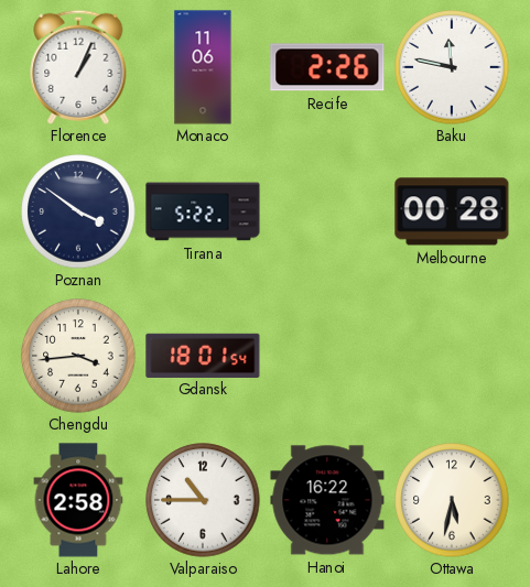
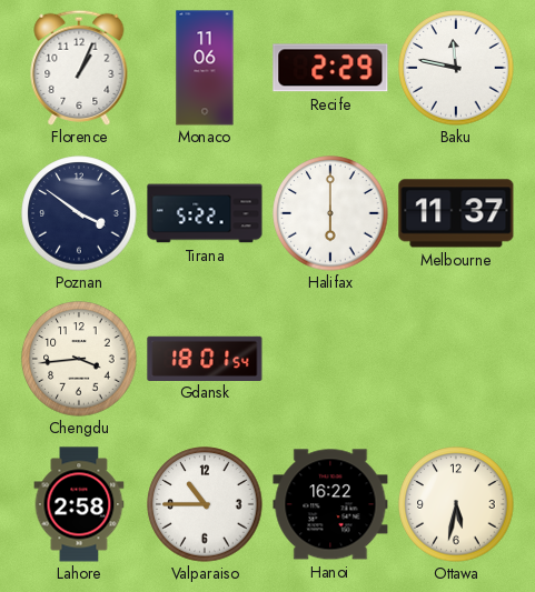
Recife: 2:26 -> 2:29
Halifax: none -> 6:00
Melbourne: 00:28 -> 11:37
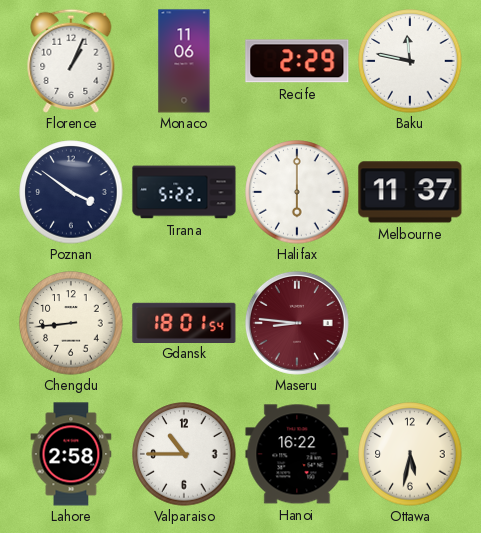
Chengdu: 3:44 -> 8:44
Maseru: none -> 8:46
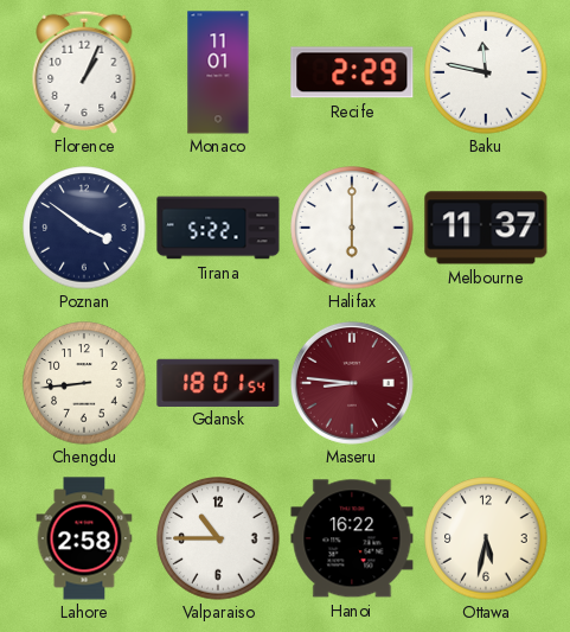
Monaco: 11:06 -> 11:01
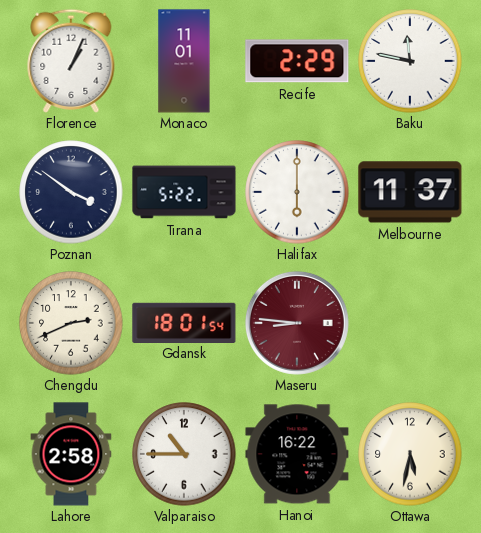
Chengdu: 8:44 -> 2:41
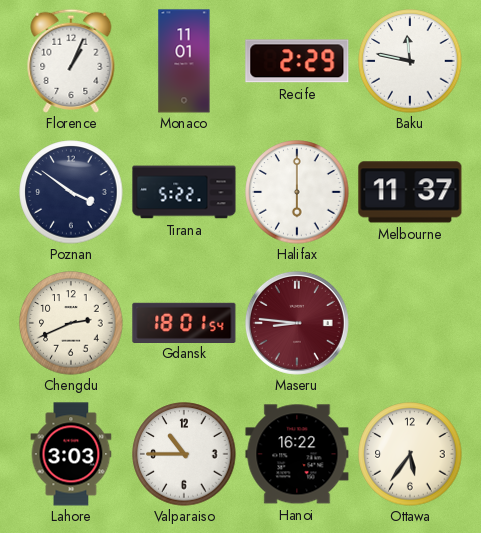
Lahore: 2:58 -> 3:03
Ottawa: 5:32 -> 5:36
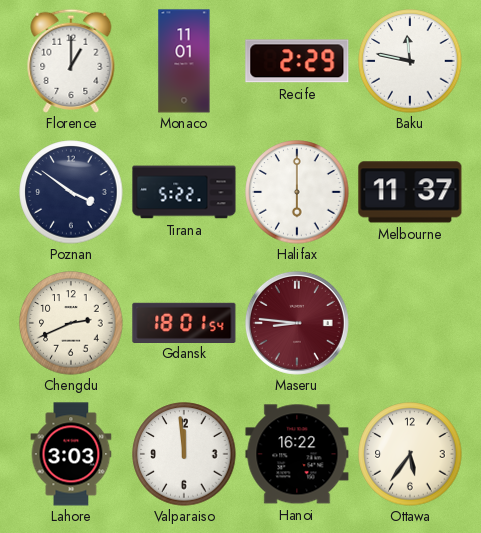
Florence: 1:04 -> 1:00
Valparaiso: 10:45 -> 11:59
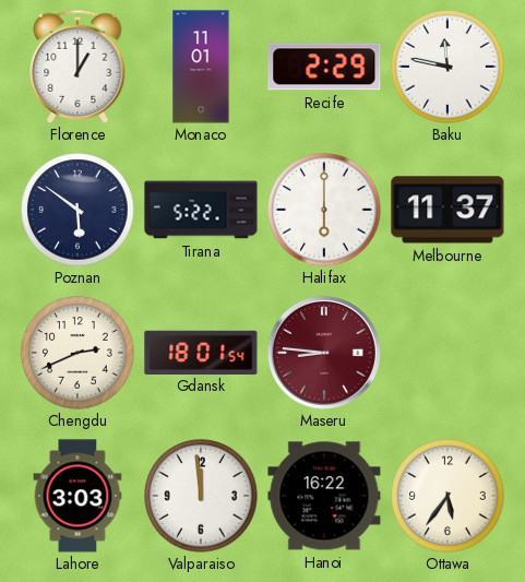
Poznan: 3:51 -> 5:51
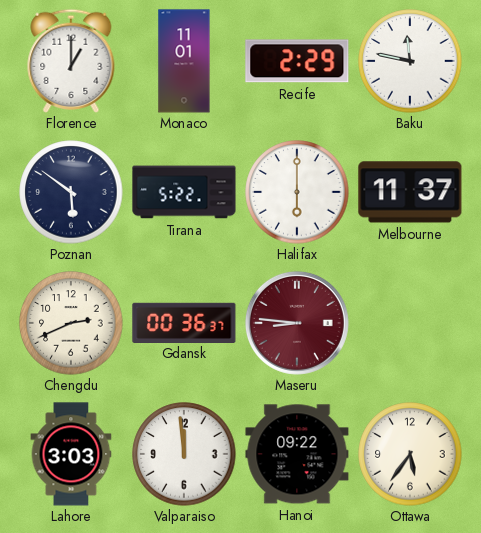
Gdansk: 18:01 -> 00:36
Hanoi: 16:22 -> 09:22
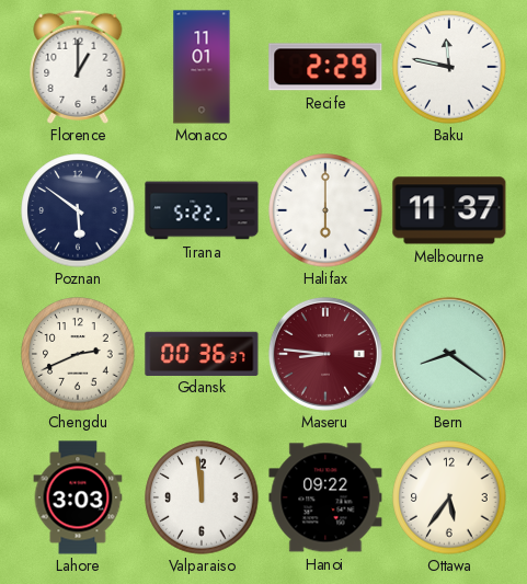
Bern: none -> 8:21
